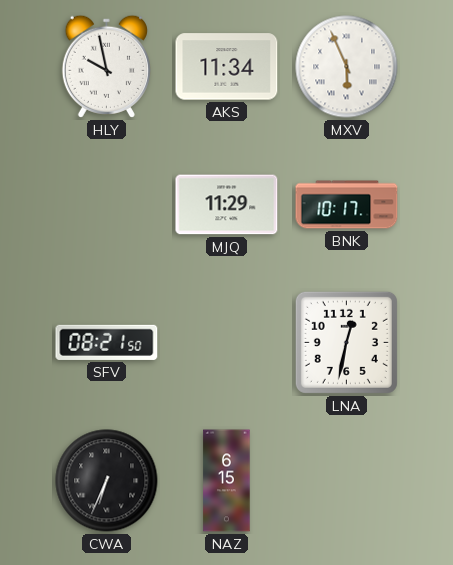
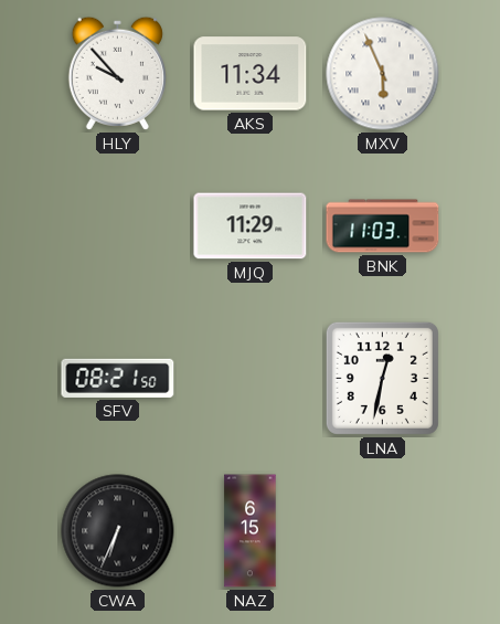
HLY: 9:58 -> 9:53
BNK: 10:17 -> 11:03
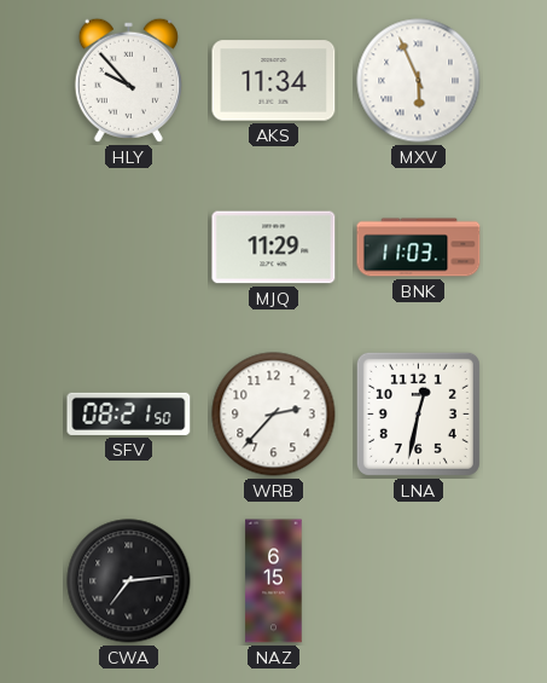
WRB: none -> 2:37
CWA: 6:34 -> 7:14
